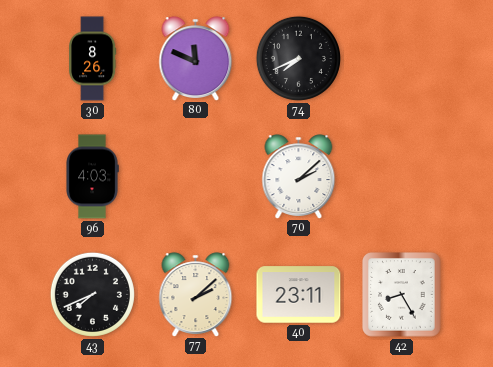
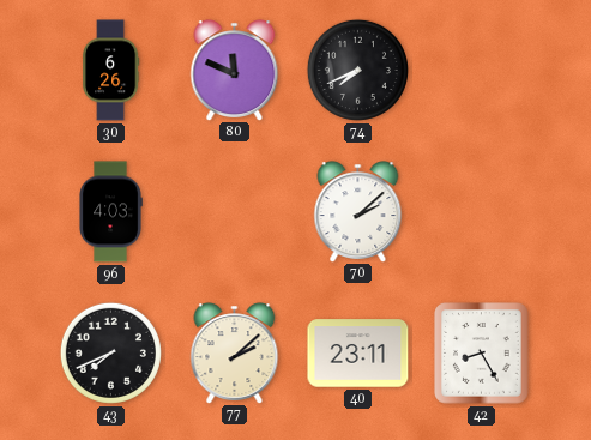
30: 8:26 -> 6:26
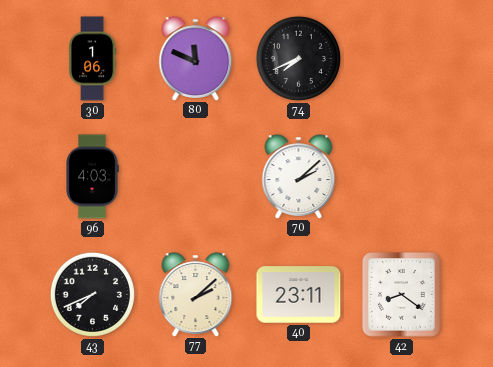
30: 6:26 -> 1:06
42: 8:25 -> 8:21
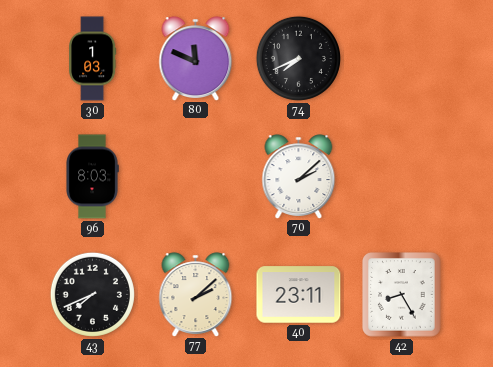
30: 1:06 -> 1:03
96: 4:03 -> 8:03
42: 8:21 -> 8:25
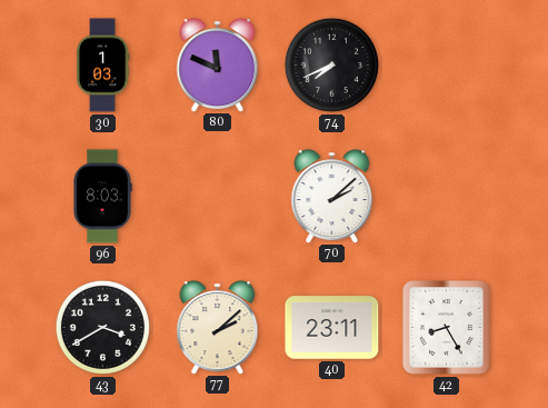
43: 7:41 -> 3:40
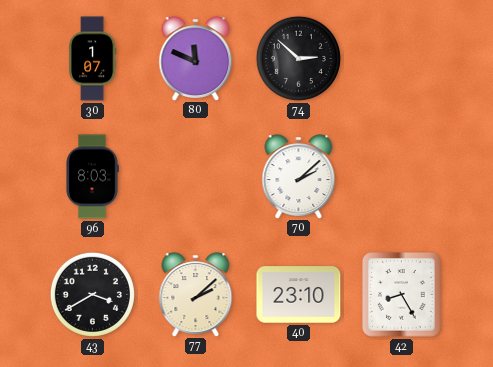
30: 1:03 -> 1:07
74: 7:41 -> 2:52
40: 23:11 -> 23:10
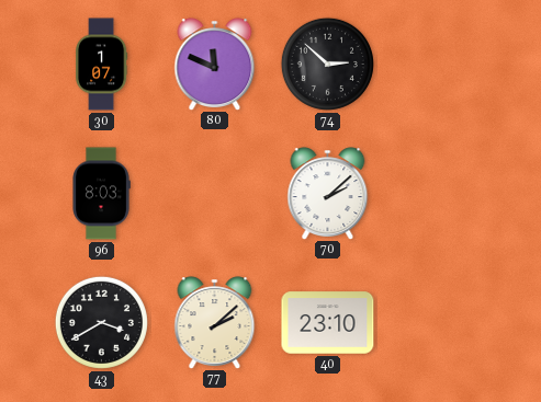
42: 8:25 -> none
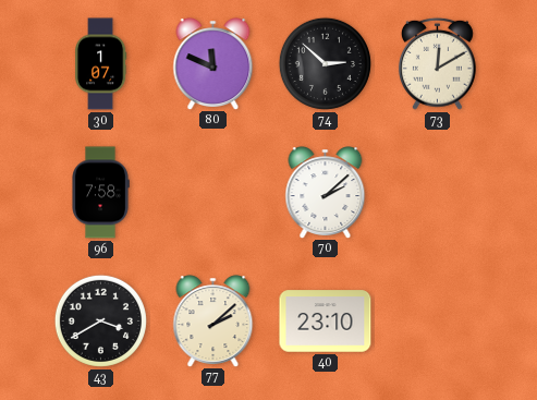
73: none -> 12:10
96: 8:03 -> 7:58
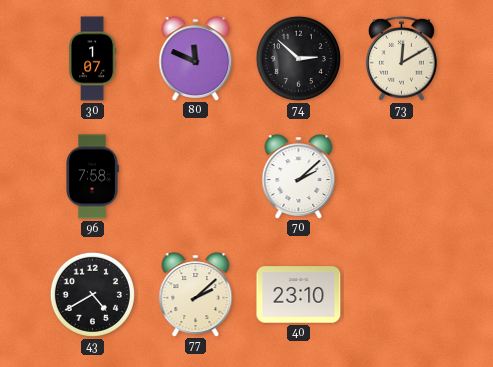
43: 3:40 -> 4:40
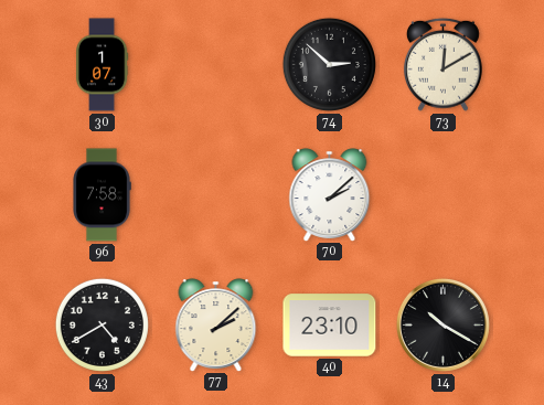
80: 11:49 -> none
14: none -> 10:20
